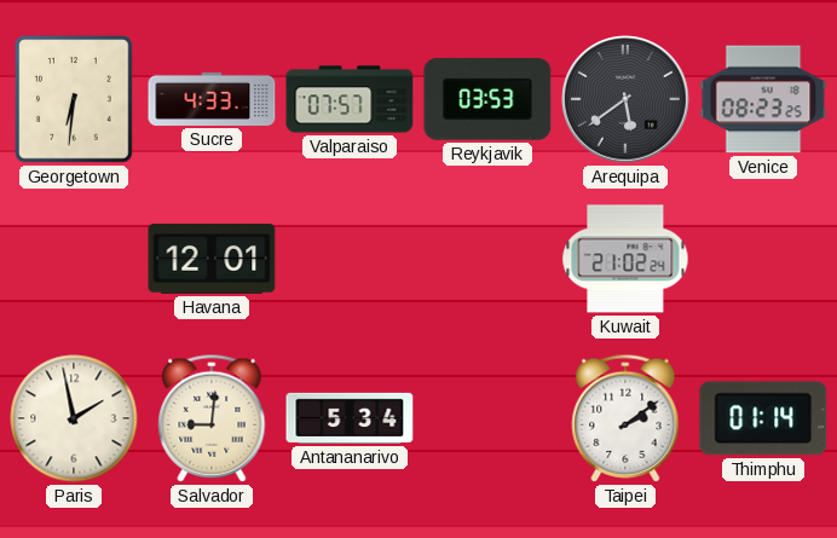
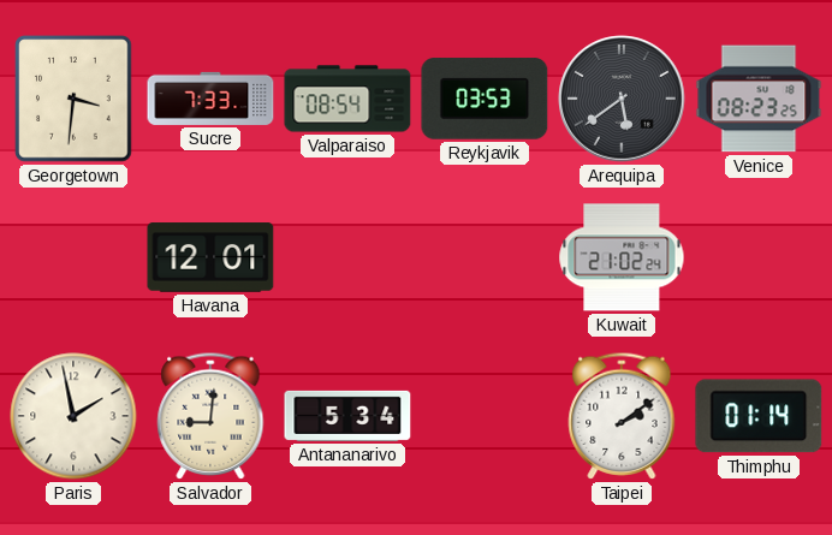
Georgetown: 6:31 -> 3:31
Sucre: 4:33 -> 7:33
Valparaiso: 07:57 -> 08:54
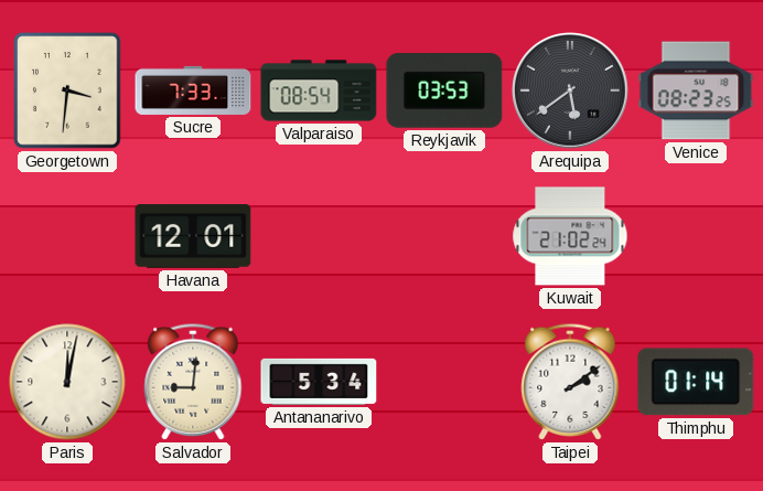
Paris: 1:58 -> 12:02
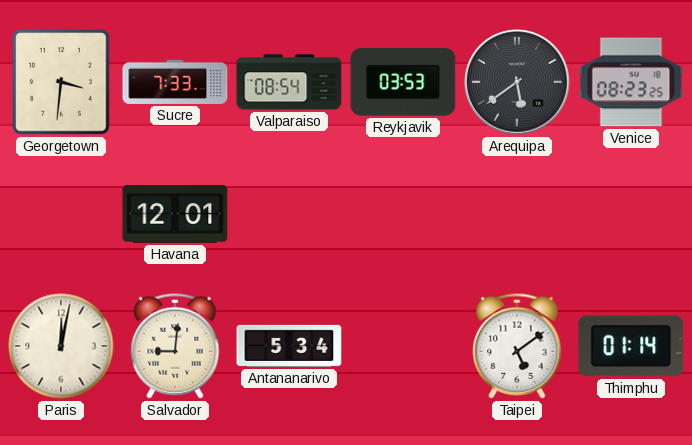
Kuwait: 21:02 -> none
Taipei: 2:09 -> 5:09
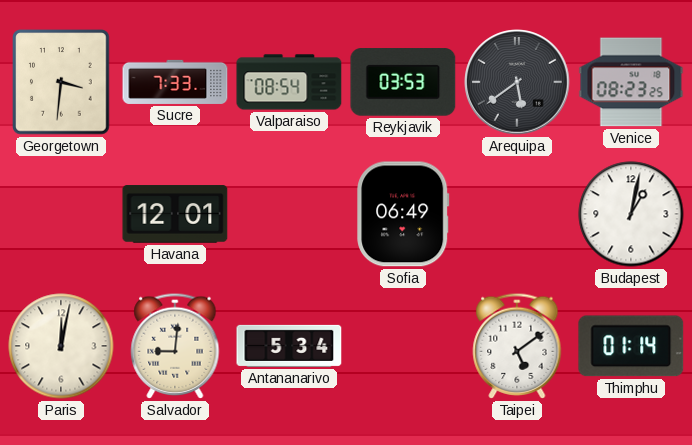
Sofia: none -> 06:49
Budapest: none -> 1:02
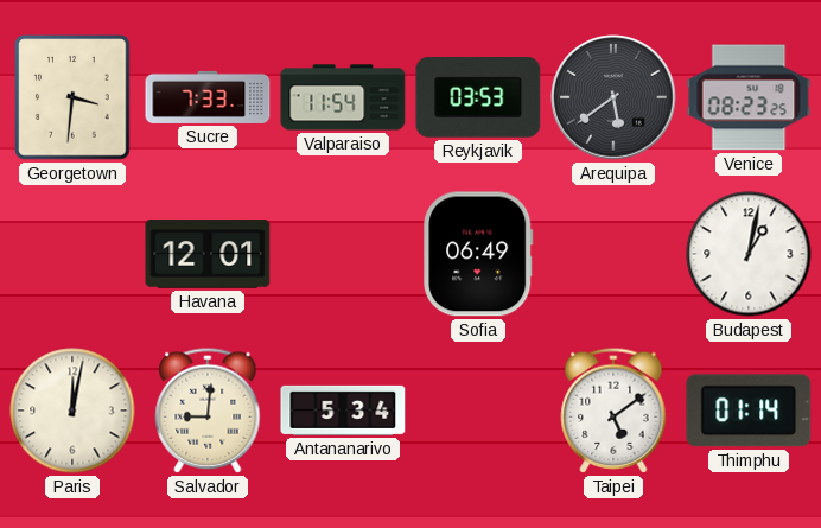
Valparaiso: 08:54 -> 11:54
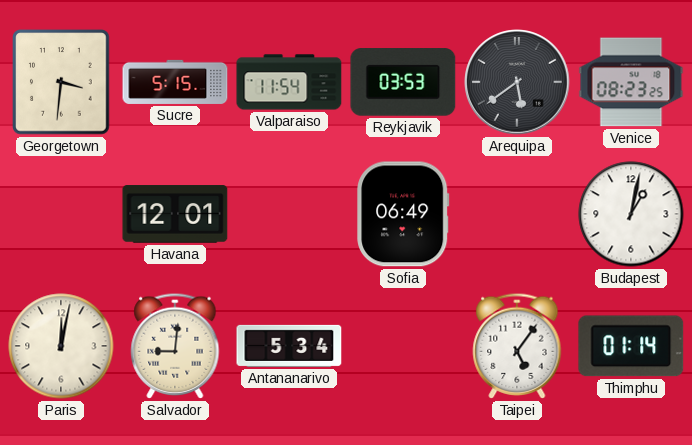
Sucre: 7:33 -> 5:15
Taipei: 5:09 -> 5:06
